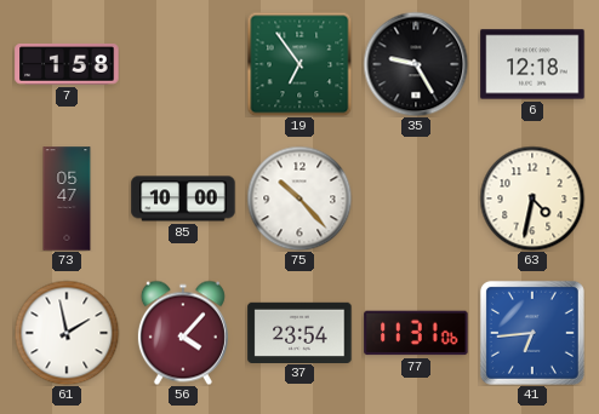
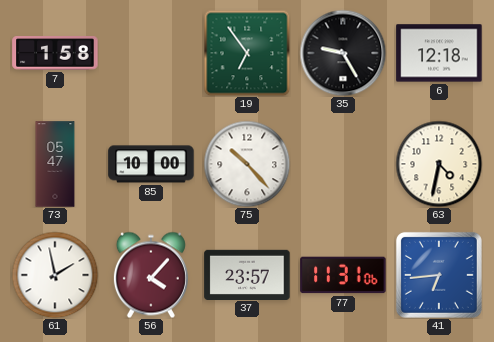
37: 23:54 -> 23:57
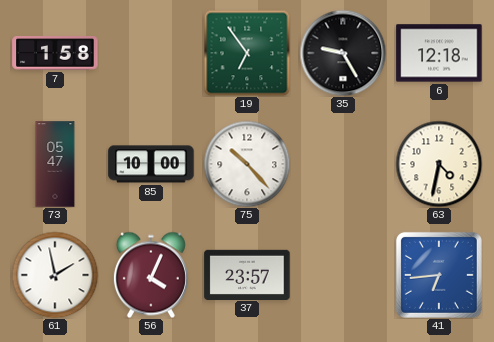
56: 4:07 -> 4:04
77: 11:31 -> none
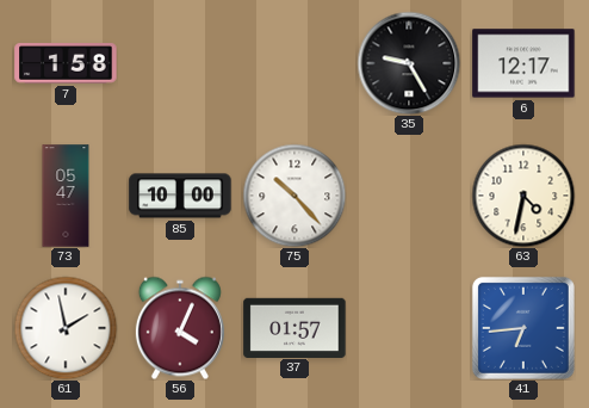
19: 6:54 -> none
6: 12:18 -> 12:17
37: 23:57 -> 01:57
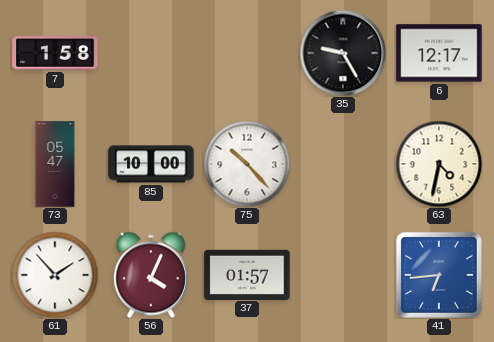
61: 1:58 -> 1:53
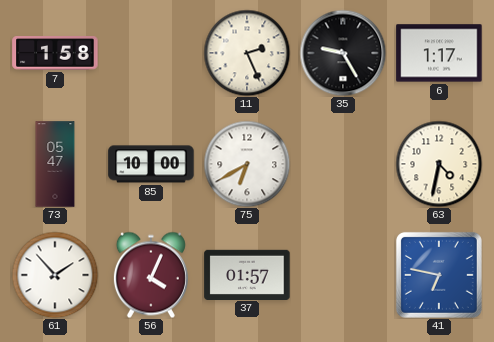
11: none -> 2:26
6: 12:17 -> 1:17
75: 10:23 -> 6:40
41: 6:44 -> 6:47
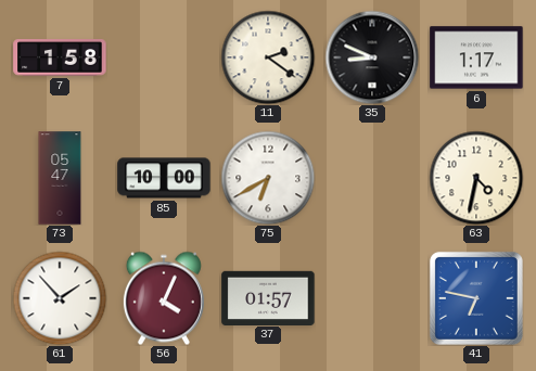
11: 2:26 -> 2:21
35: 9:25 -> 8:49
